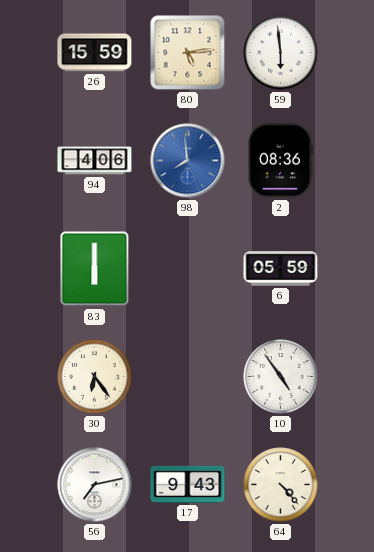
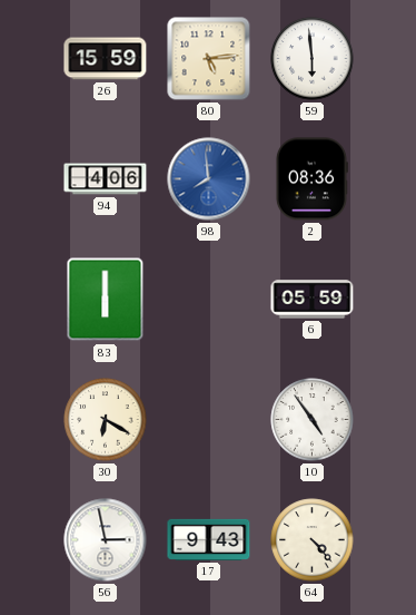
30: 6:24 -> 6:20
56: 7:13 -> 2:58
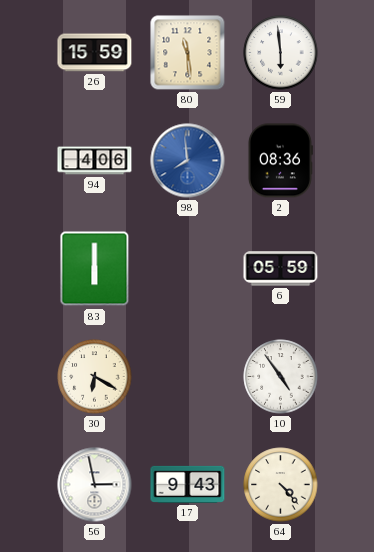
80: 5:14 -> 11:29
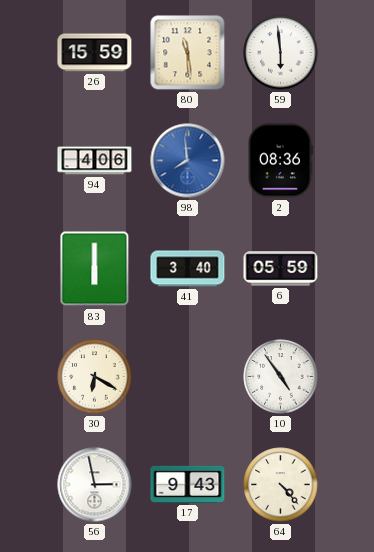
41: none -> 3:40
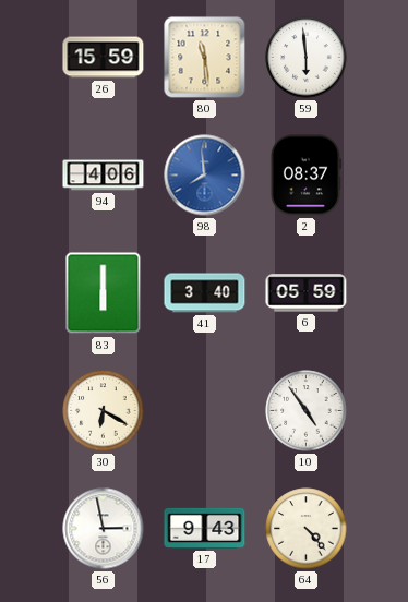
2: 08:36 -> 08:37
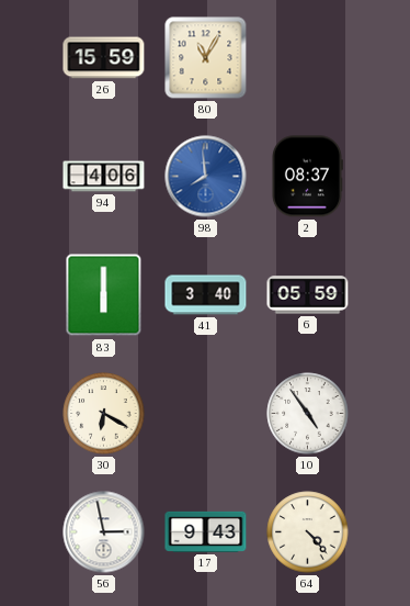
80: 11:29 -> 11:05
59: 5:59 -> none
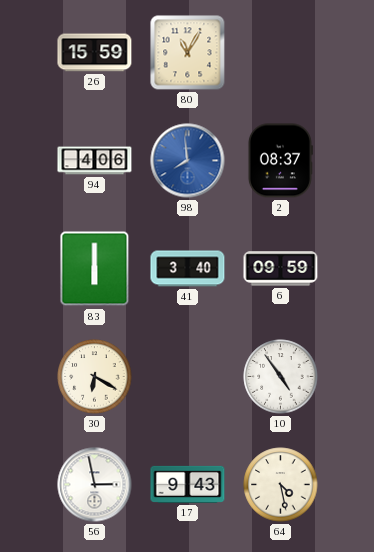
6: 05:59 -> 09:59
64: 4:23 -> 4:28
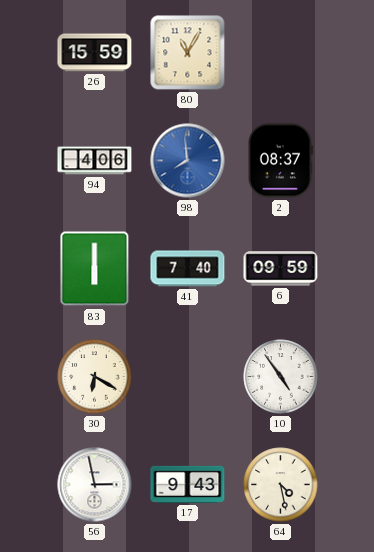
41: 3:40 -> 7:40
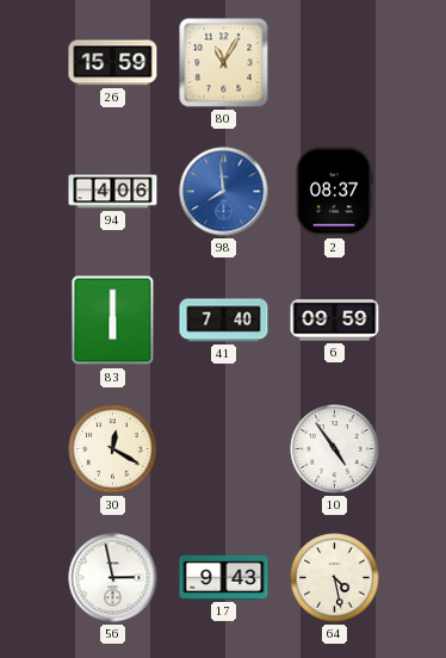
30: 6:20 -> 12:20
